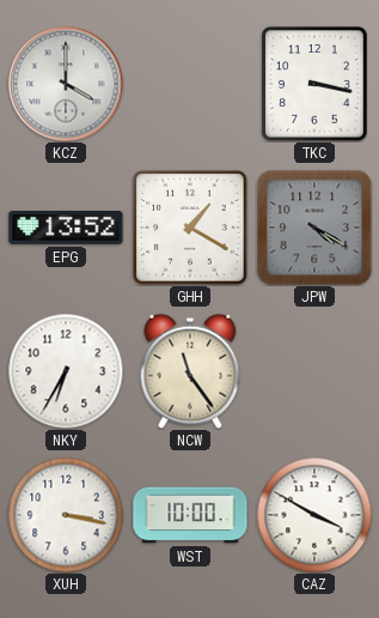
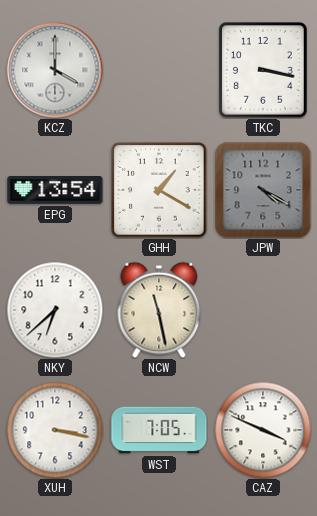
EPG: 13:52 -> 13:54
NKY: 6:35 -> 6:38
NCW: 11:24 -> 11:28
WST: 10:00 -> 7:05
CAZ: 3:50 -> 3:49
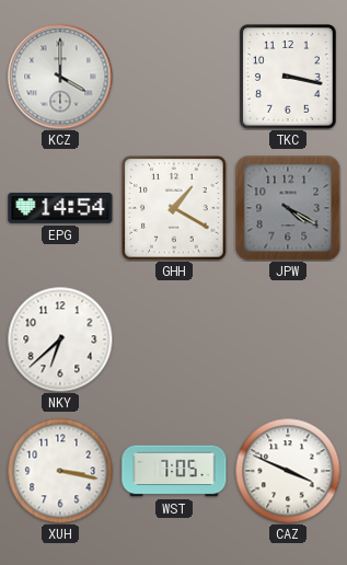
EPG: 13:54 -> 14:54
NCW: 11:28 -> none
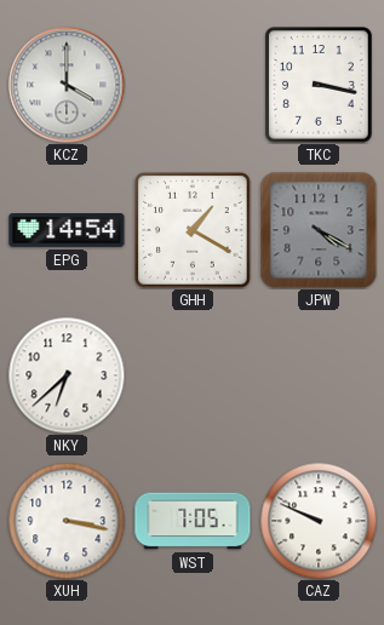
CAZ: 3:49 -> 9:49
